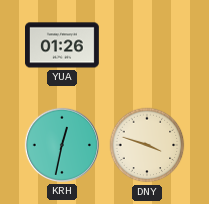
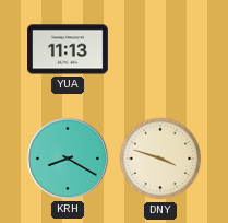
YUA: 01:26 -> 11:13
KRH: 12:32 -> 8:20
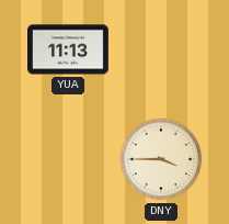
KRH: 8:20 -> none
DNY: 3:48 -> 3:45
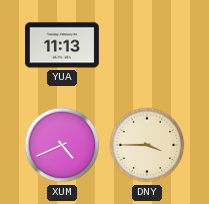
XUM: none -> 4:41
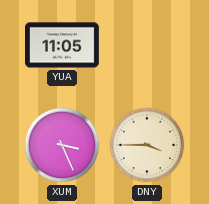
YUA: 11:13 -> 11:05
XUM: 4:41 -> 3:26
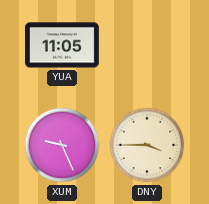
XUM: 3:26 -> 9:26
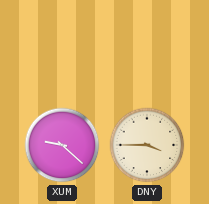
YUA: 11:05 -> none
XUM: 9:26 -> 9:22
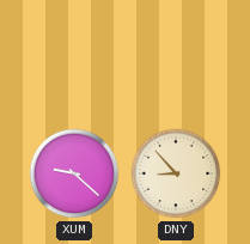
DNY: 3:45 -> 8:53
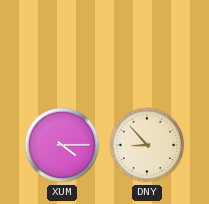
XUM: 9:22 -> 4:15
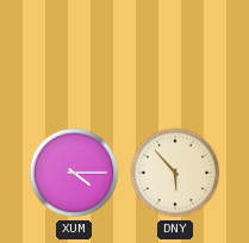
DNY: 8:53 -> 5:53
